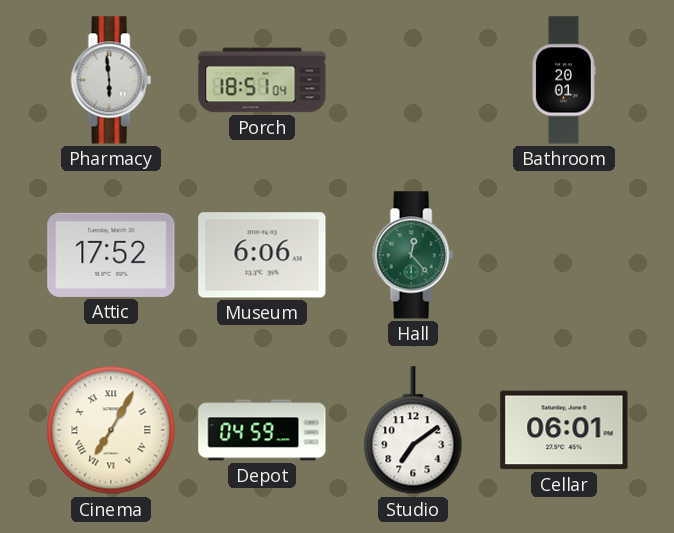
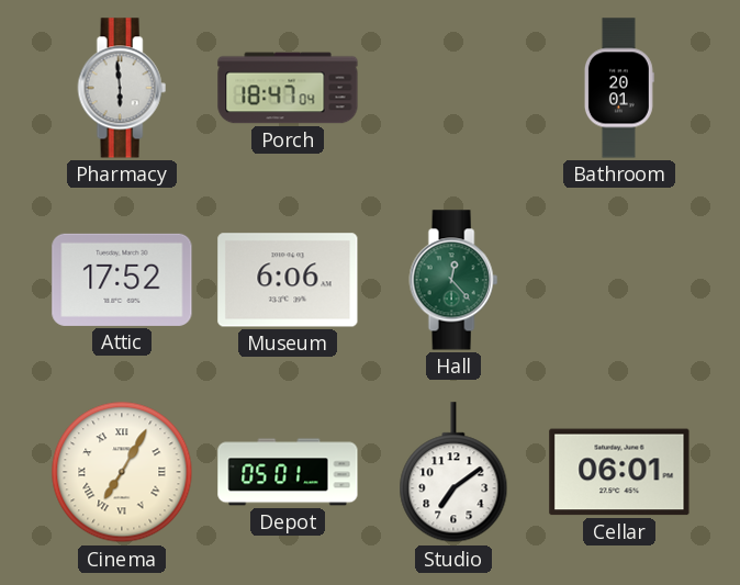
Porch: 18:51 -> 18:47
Depot: 04:59 -> 05:01
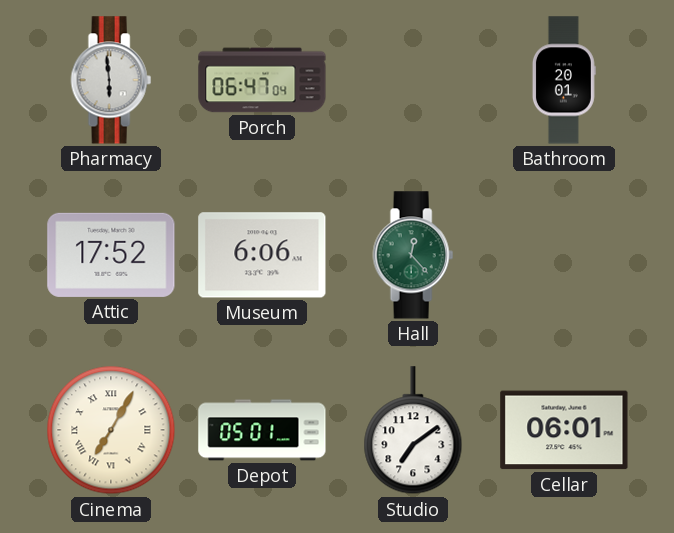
Porch: 18:47 -> 06:47
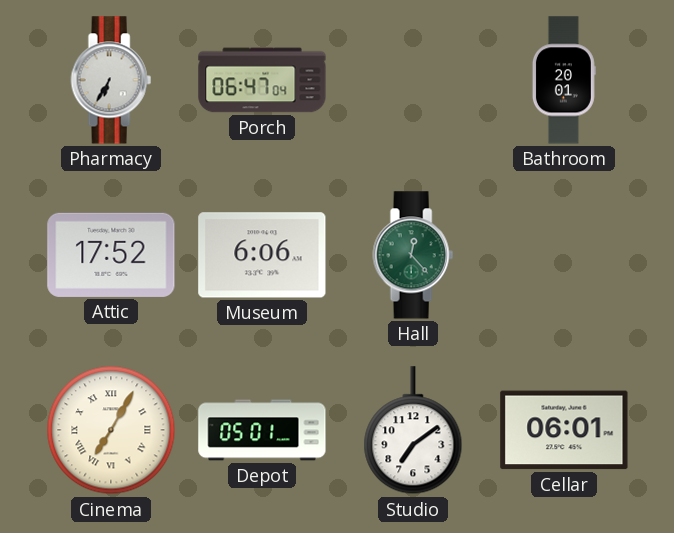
Pharmacy: 5:59 -> 6:35
